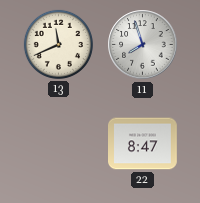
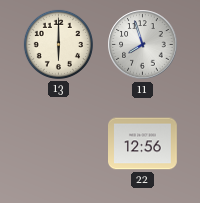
13: 11:41 -> 6:00
22: 8:47 -> 12:56
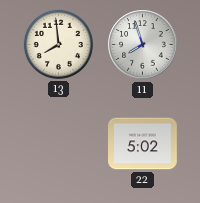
13: 6:00 -> 7:59
22: 12:56 -> 5:02
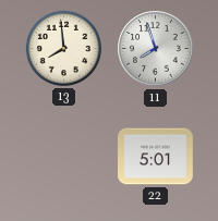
22: 5:02 -> 5:01
